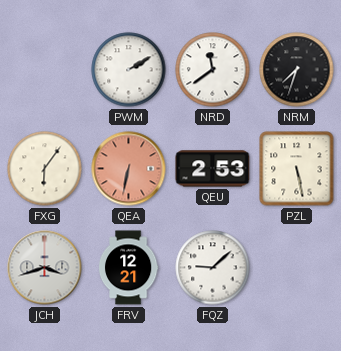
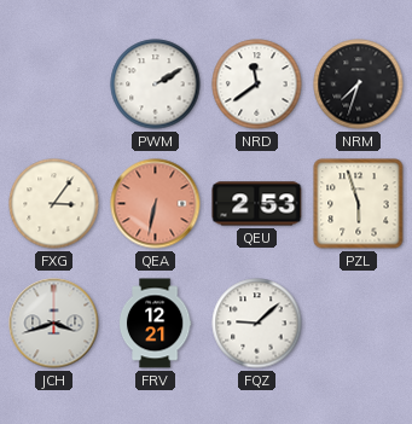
FXG: 6:06 -> 3:06
PZL: 5:28 -> 5:57
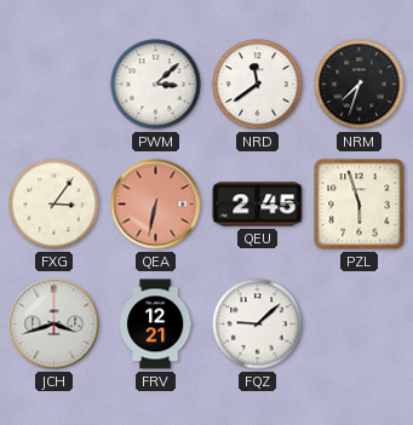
PWM: 2:10 -> 3:08
QEU: 2:53 -> 2:45
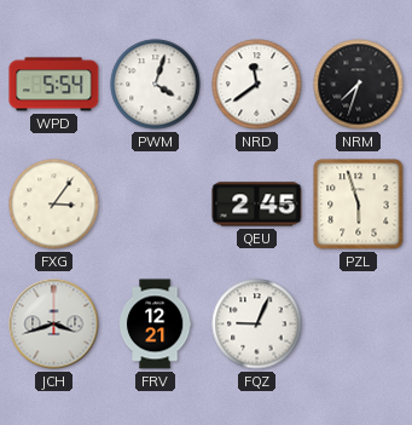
WPD: none -> 5:54
PWM: 3:08 -> 4:03
QEA: 6:32 -> none
FQZ: 9:08 -> 9:04
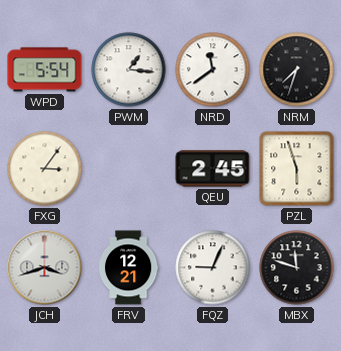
PWM: 4:03 -> 1:16
MBX: none -> 11:48
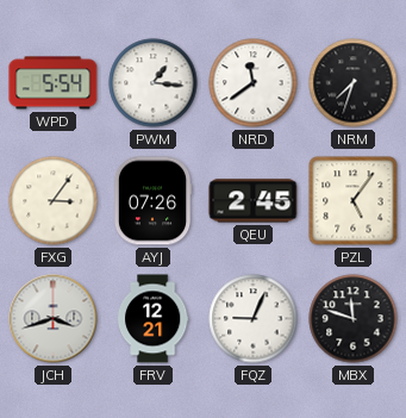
AYJ: none -> 07:26
PZL: 5:57 -> 5:06
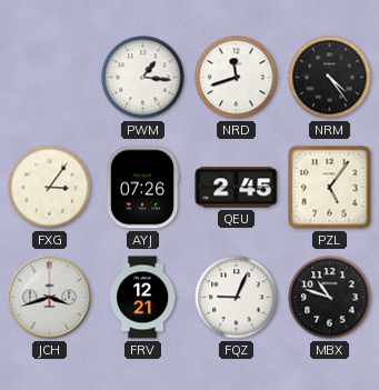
WPD: 5:54 -> none
NRD: 11:39 -> 11:42
NRM: 7:33 -> 4:24
MBX: 11:48 -> 10:48
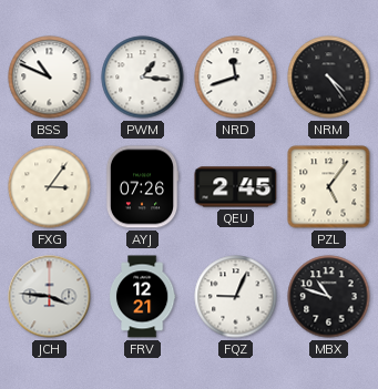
BSS: none -> 10:49
JCH: 3:42 -> 3:46
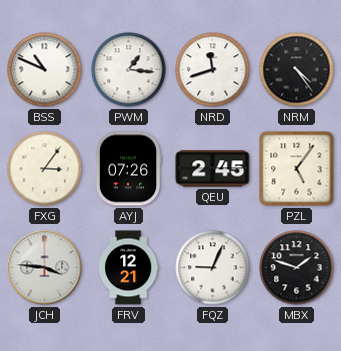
MBX: 10:48 -> 1:48
